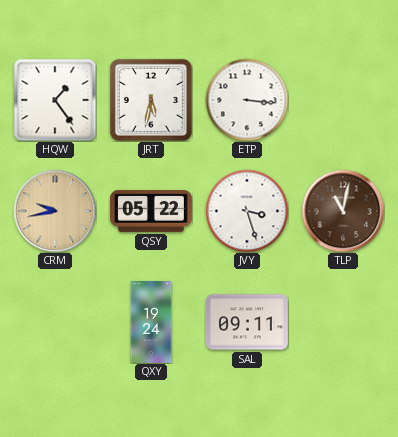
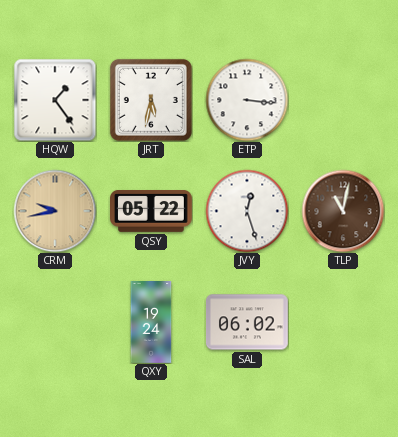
JVY: 3:27 -> 12:27
SAL: 09:11 -> 06:02
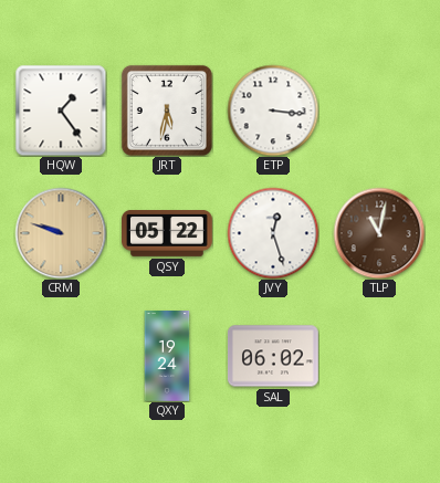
CRM: 9:43 -> 9:48
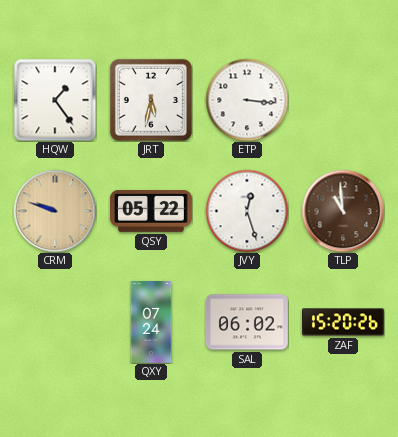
TLP: 11:02 -> 10:59
QXY: 19:24 -> 07:24
ZAF: none -> 15:20
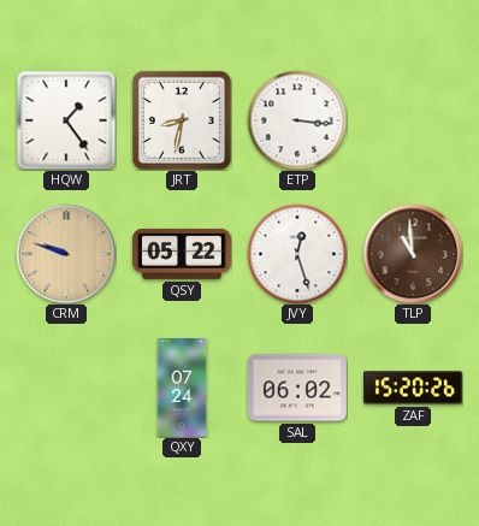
JRT: 5:32 -> 8:32
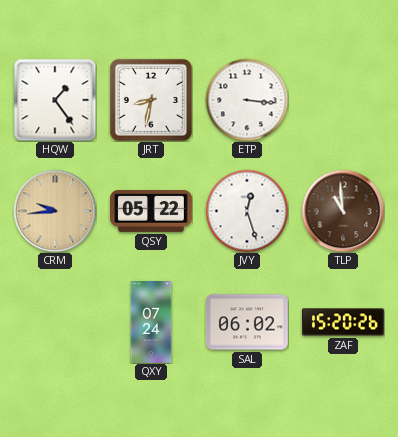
CRM: 9:48 -> 9:44
